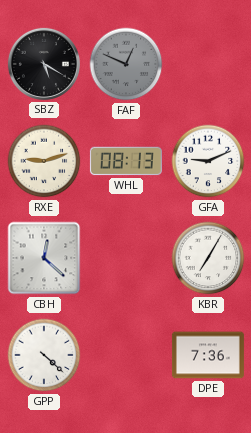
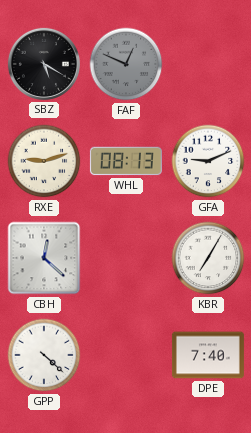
DPE: 7:36 -> 7:40
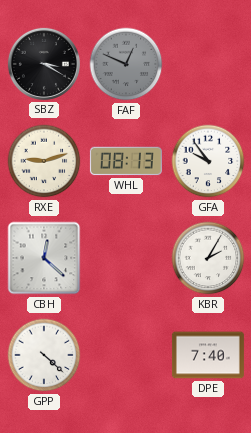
SBZ: 5:20 -> 3:20
GFA: 9:11 -> 9:54
KBR: 7:05 -> 2:05
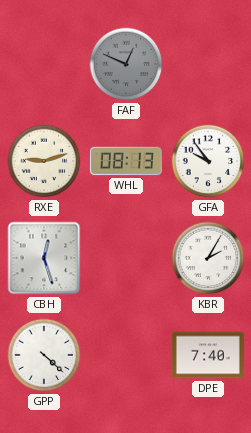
SBZ: 3:20 -> none
CBH: 12:22 -> 12:27
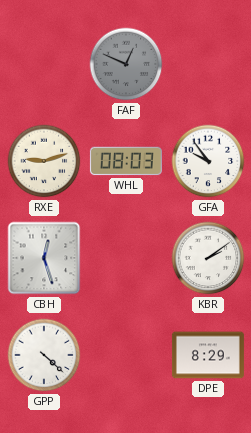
WHL: 08:13 -> 08:03
KBR: 2:05 -> 2:09
DPE: 7:40 -> 8:29
